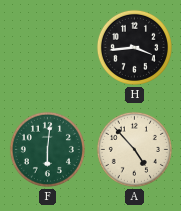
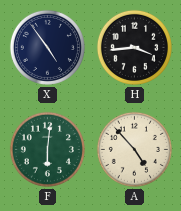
X: none -> 4:54
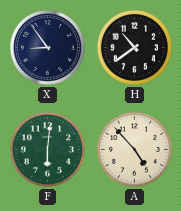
X: 4:54 -> 8:54
H: 3:44 -> 10:39
